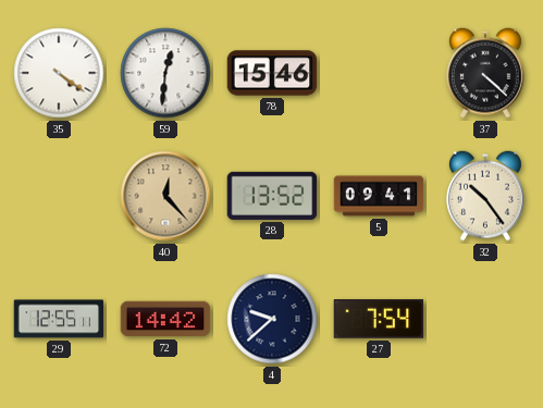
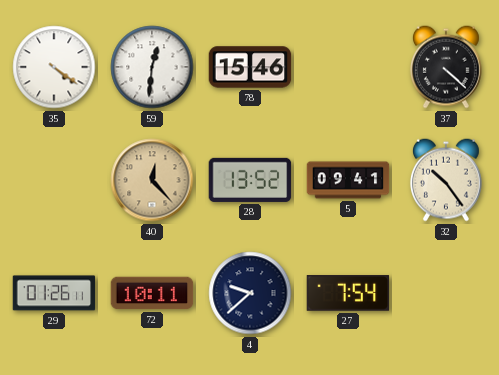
29: 12:55 -> 01:26
72: 14:42 -> 10:11
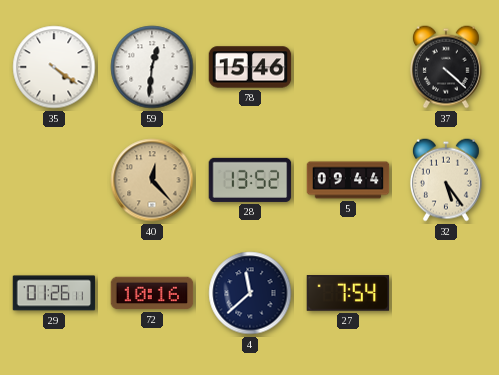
5: 09:41 -> 09:44
32: 10:24 -> 5:24
72: 10:11 -> 10:16
4: 9:38 -> 11:38
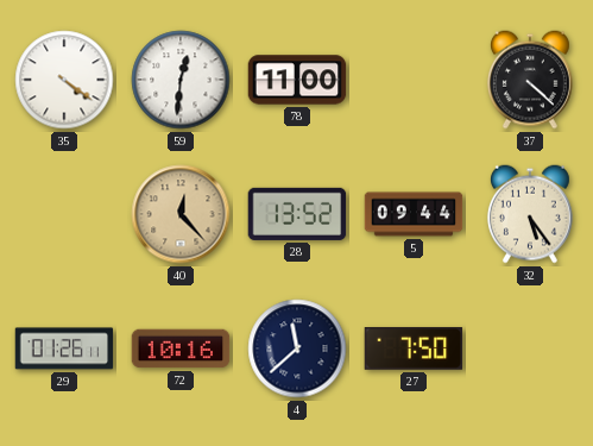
78: 15:46 -> 11:00
27: 7:54 -> 7:50
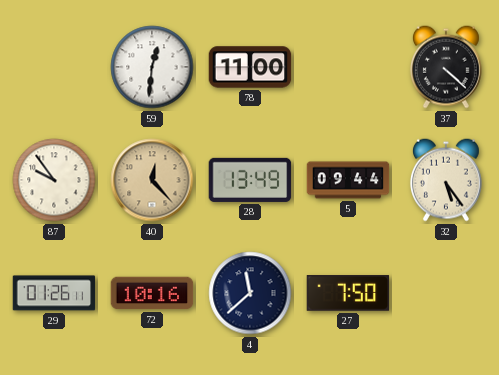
35: 4:21 -> none
87: none -> 9:54
28: 13:52 -> 13:49
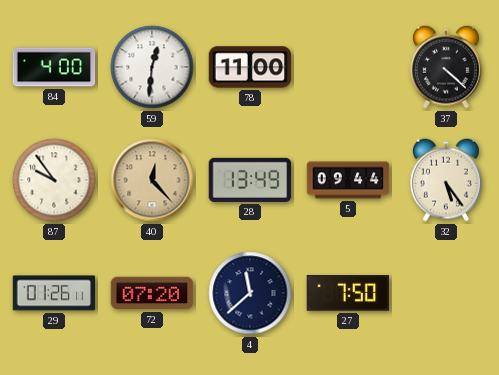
84: none -> 4:00
72: 10:16 -> 07:20
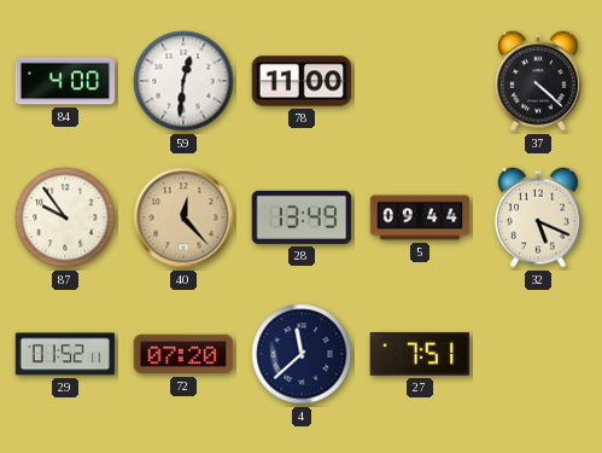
32: 5:24 -> 5:19
29: 01:26 -> 01:52
27: 7:50 -> 7:51
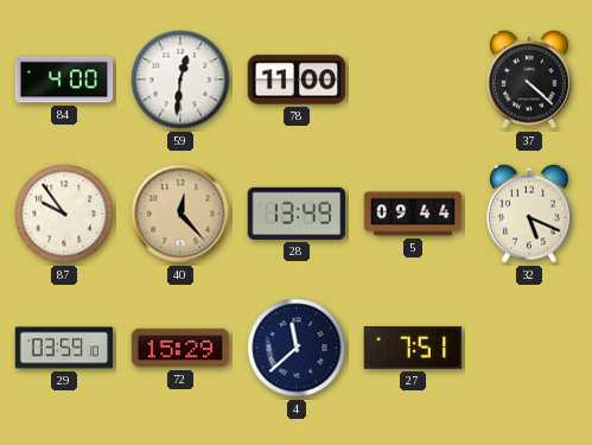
29: 01:52 -> 03:59
72: 07:20 -> 15:29
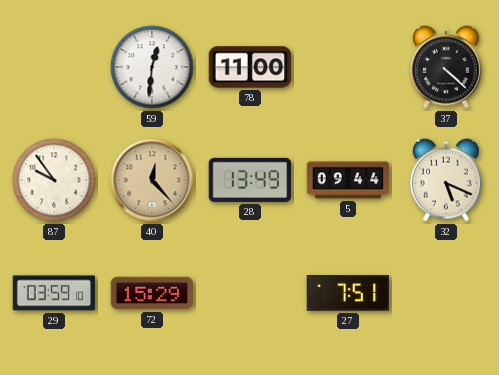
84: 4:00 -> none
4: 11:38 -> none
